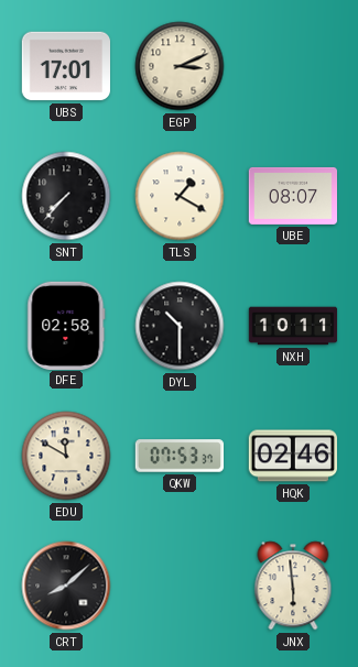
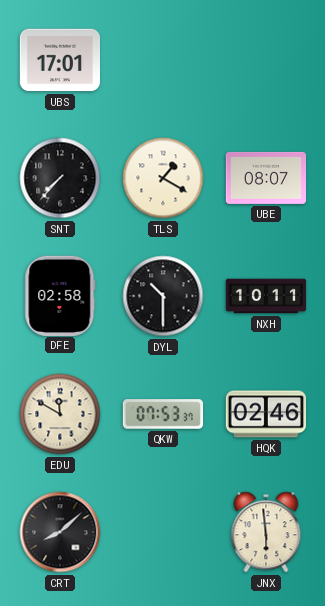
EGP: 3:11 -> none
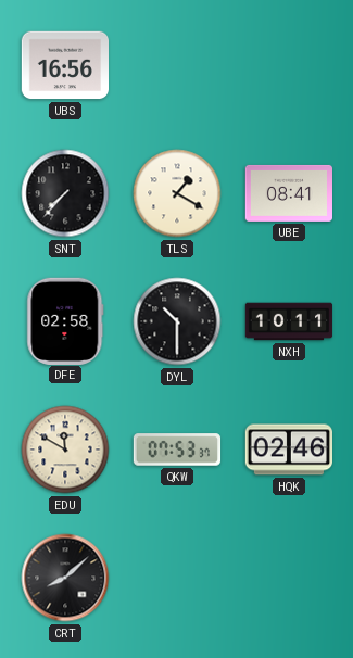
UBS: 17:01 -> 16:56
UBE: 08:07 -> 08:41
JNX: 5:59 -> none
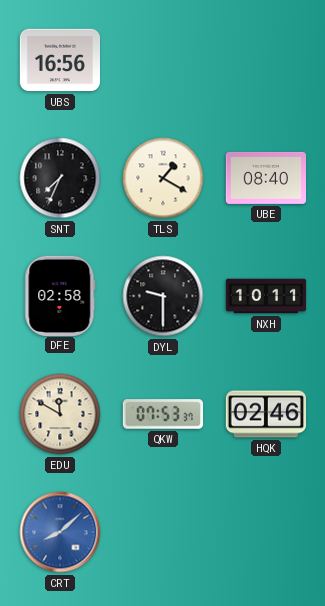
SNT: 7:37 -> 7:34
UBE: 08:41 -> 08:40
DYL: 10:30 -> 9:30
CRT dial: black -> blue
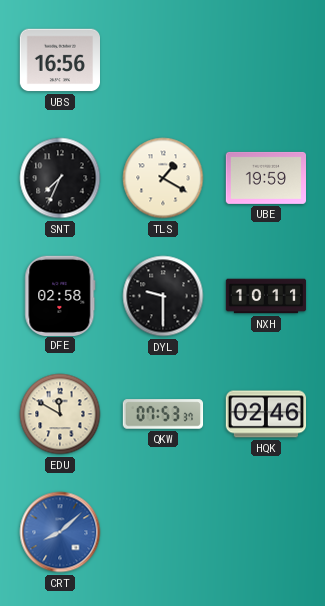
UBE: 08:40 -> 19:59
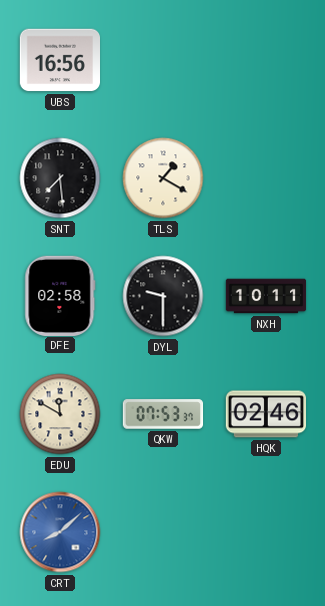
SNT: 7:34 -> 7:29
UBE: 19:59 -> none
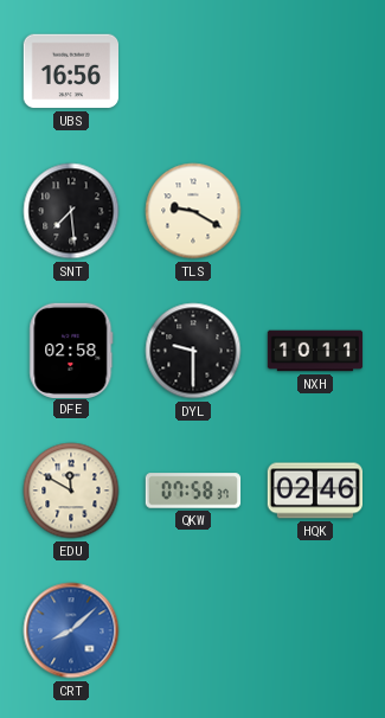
TLS: 1:20 -> 9:20
QKW: 07:53 -> 07:58
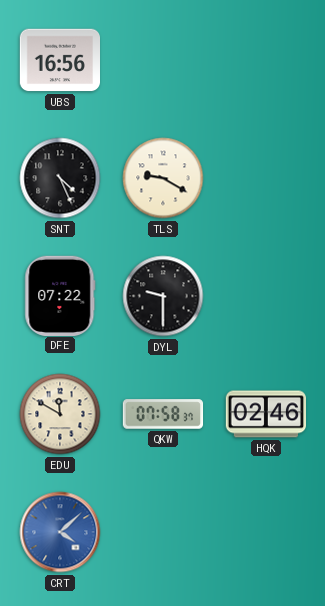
SNT: 7:29 -> 4:26
DFE: 02:58 -> 07:22
NXH: 10:11 -> none
CRT: 8:08 -> 4:08
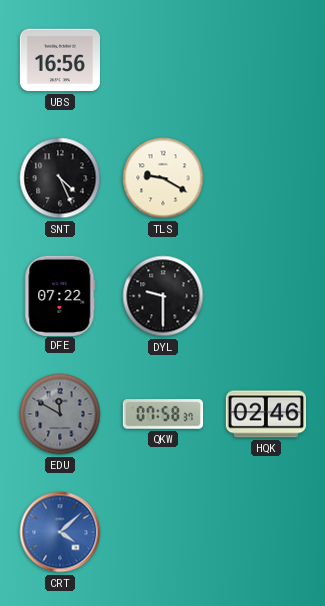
EDU dial: cream -> grey
